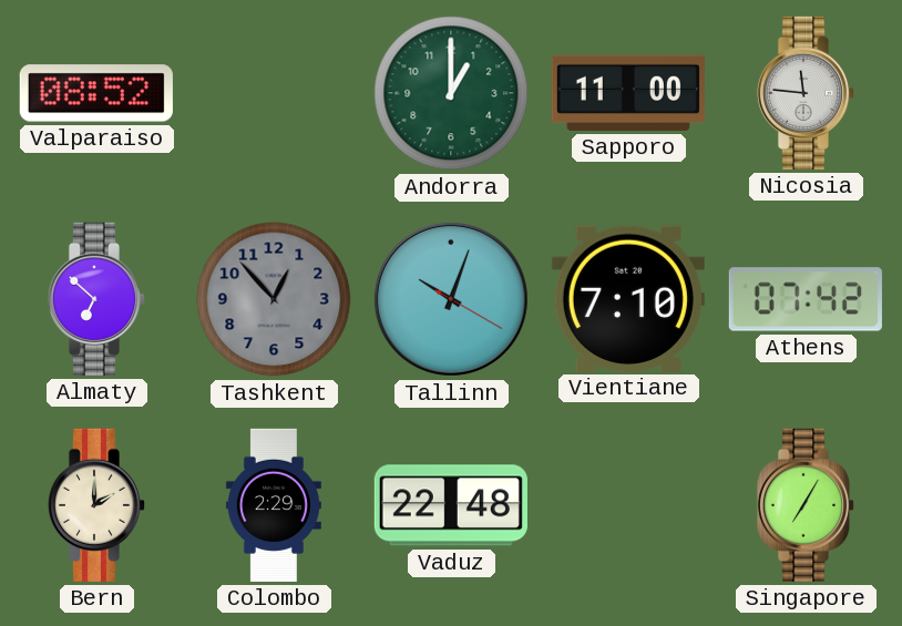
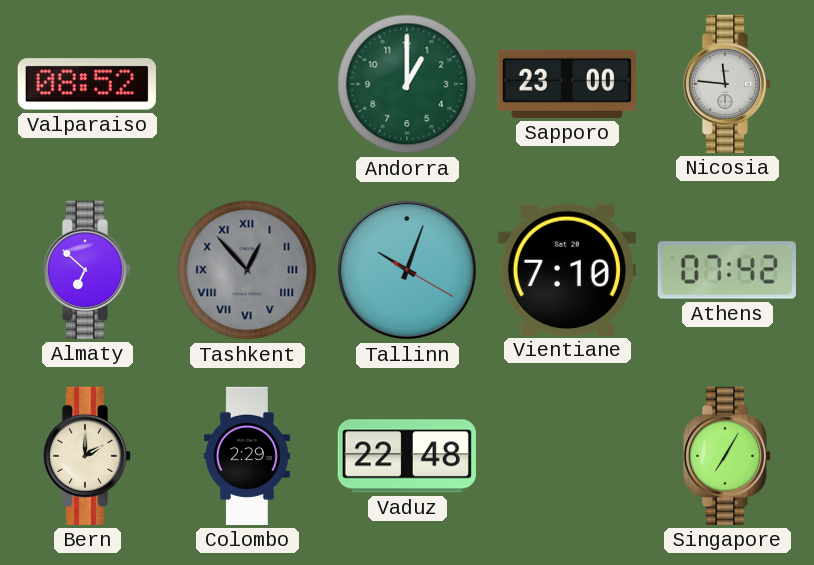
Sapporo: 11:00 -> 23:00
Tashkent numerals: Arabic -> Roman
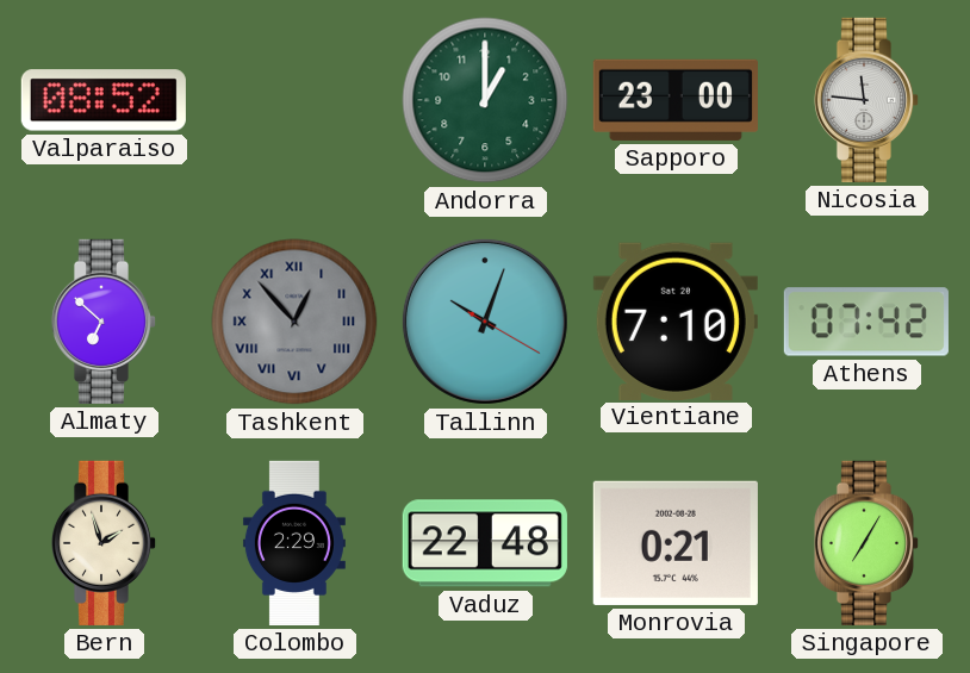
Bern: 2:00 -> 1:57
Monrovia: none -> 0:21
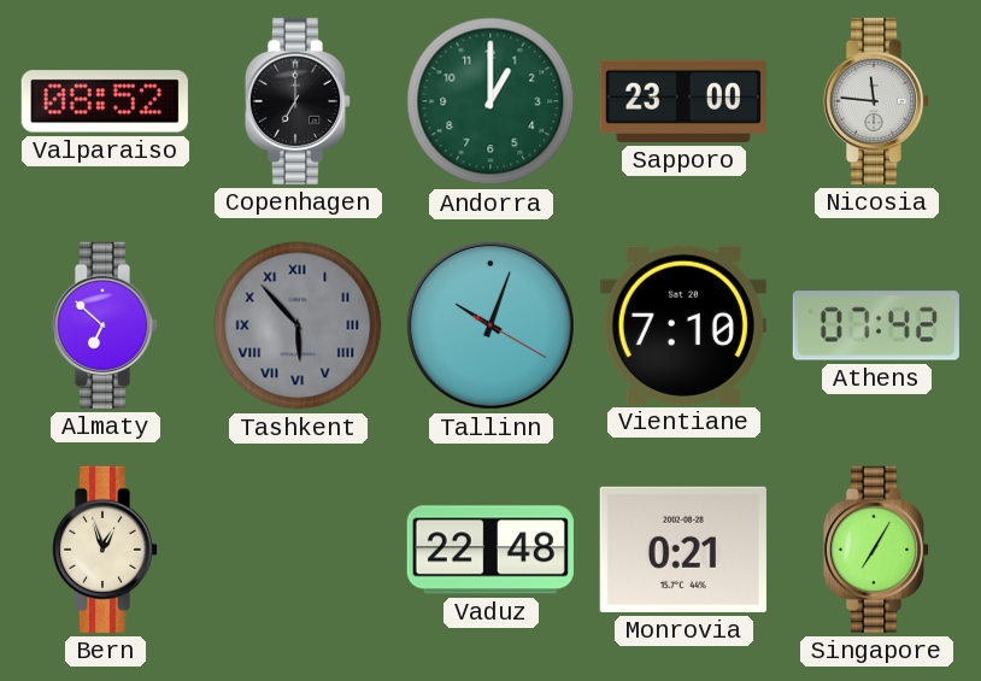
Copenhagen: none -> 7:00
Tashkent: 12:53 -> 5:53
Bern: 1:57 -> 12:57
Colombo: 2:29 -> none
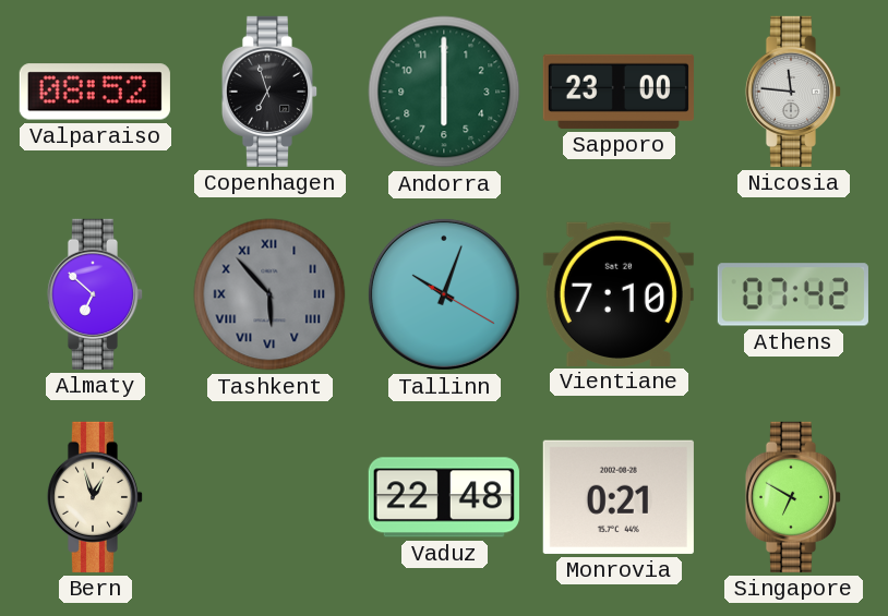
Copenhagen: 7:00 -> 6:57
Andorra: 1:00 -> 6:00
Singapore: 7:05 -> 6:50
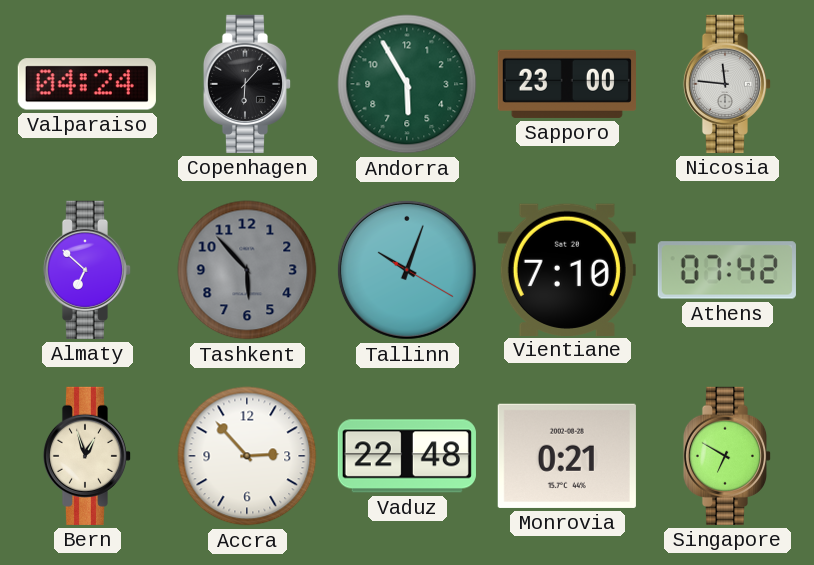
Valparaiso: 08:52 -> 04:24
Copenhagen: 6:57 -> 6:07
Andorra: 6:00 -> 5:55
Tashkent numerals: Roman -> Arabic
Accra: none -> 2:53
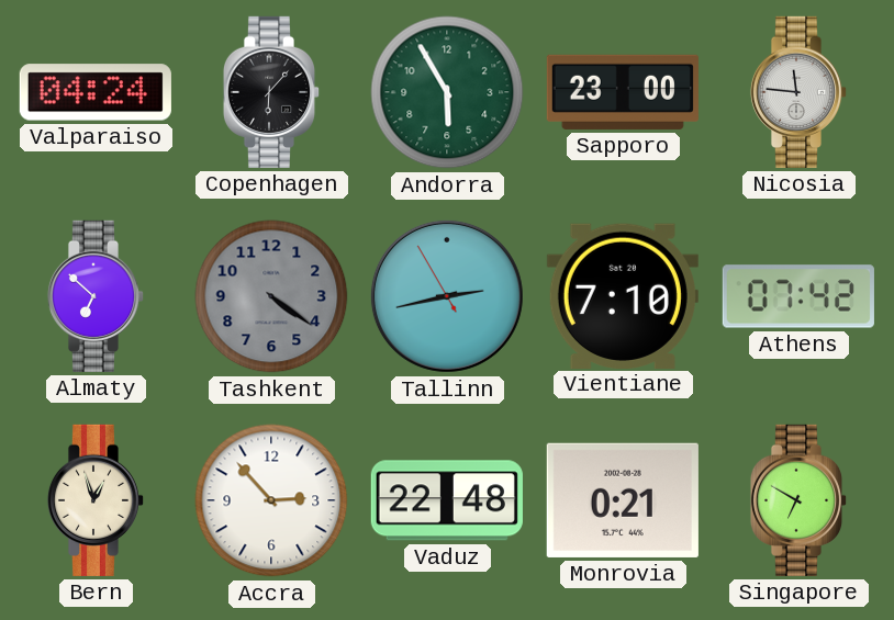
Tashkent: 5:53 -> 4:21
Tallinn: 10:03 -> 2:42
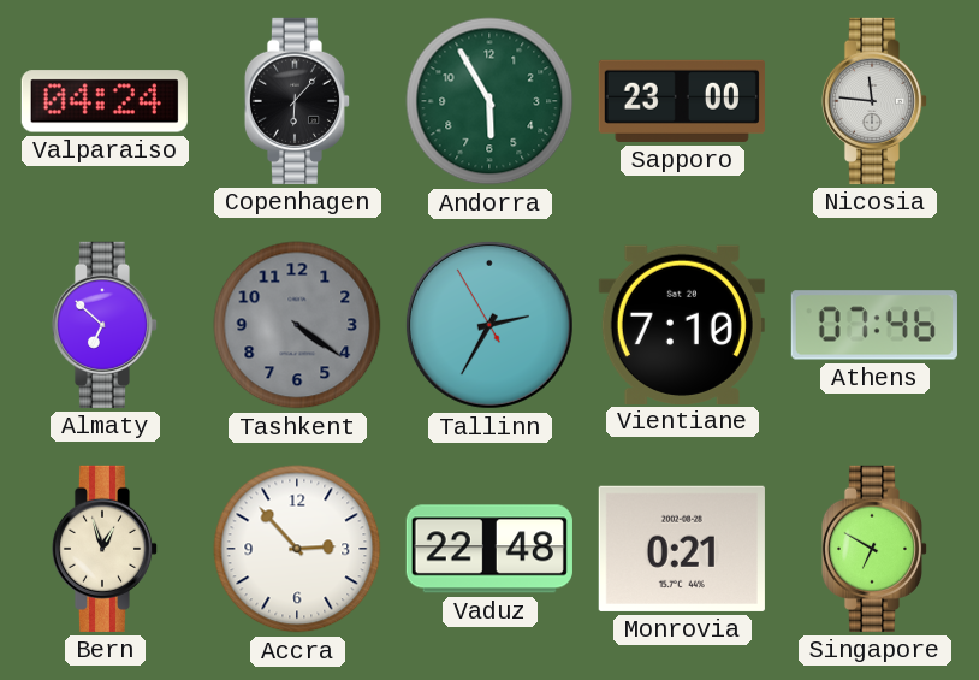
Tallinn: 2:42 -> 2:34
Athens: 07:42 -> 07:46
